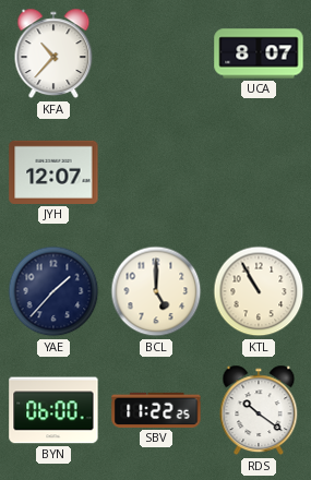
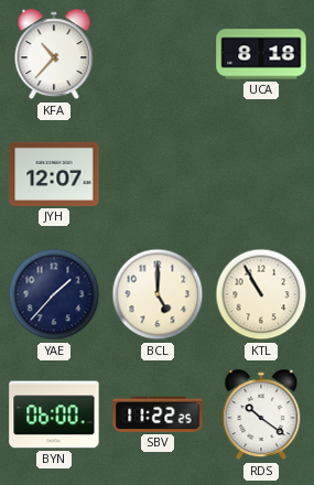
UCA: 8:07 -> 8:18
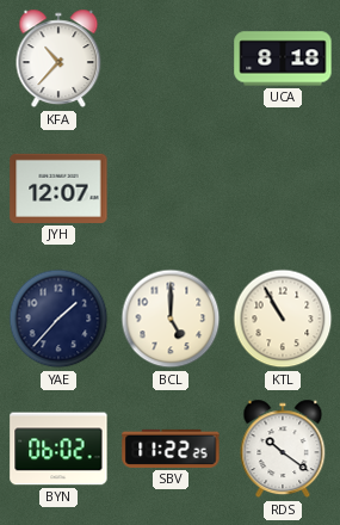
BYN: 06:00 -> 06:02
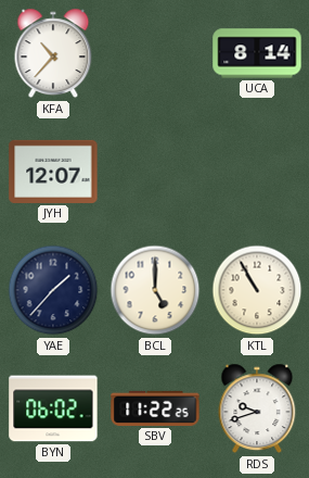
UCA: 8:18 -> 8:14
RDS: 10:21 -> 9:42
